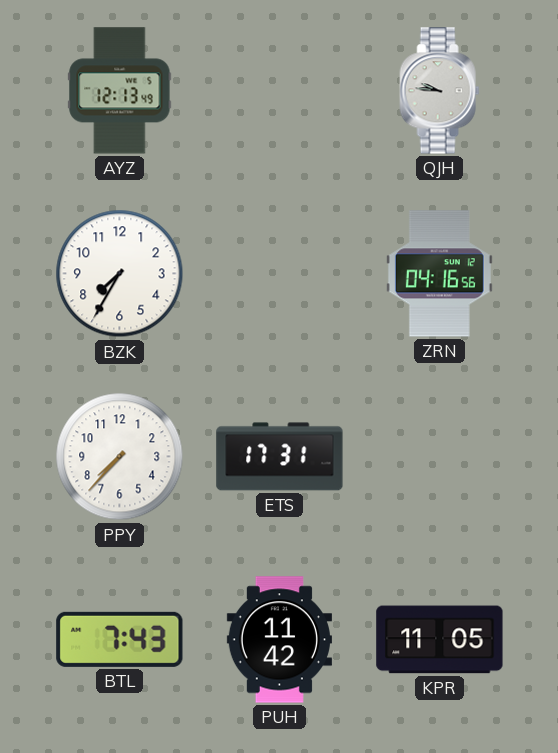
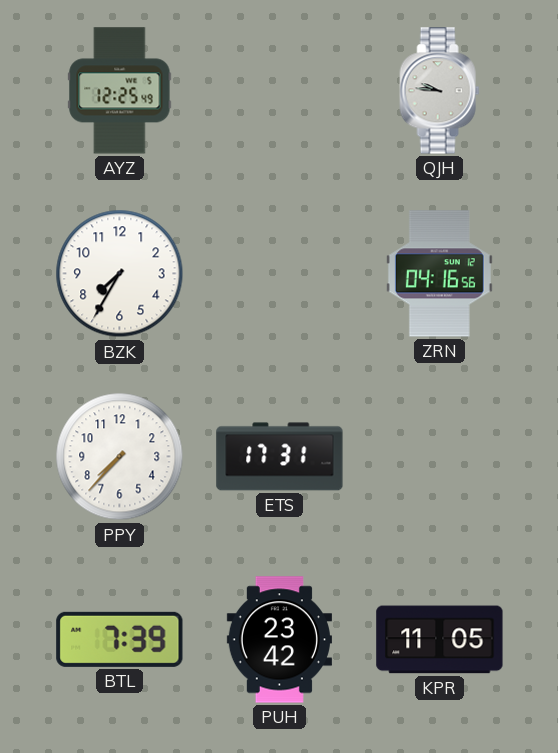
AYZ: 12:13 -> 12:25
BTL: 7:43 -> 7:39
PUH: 11:42 -> 23:42
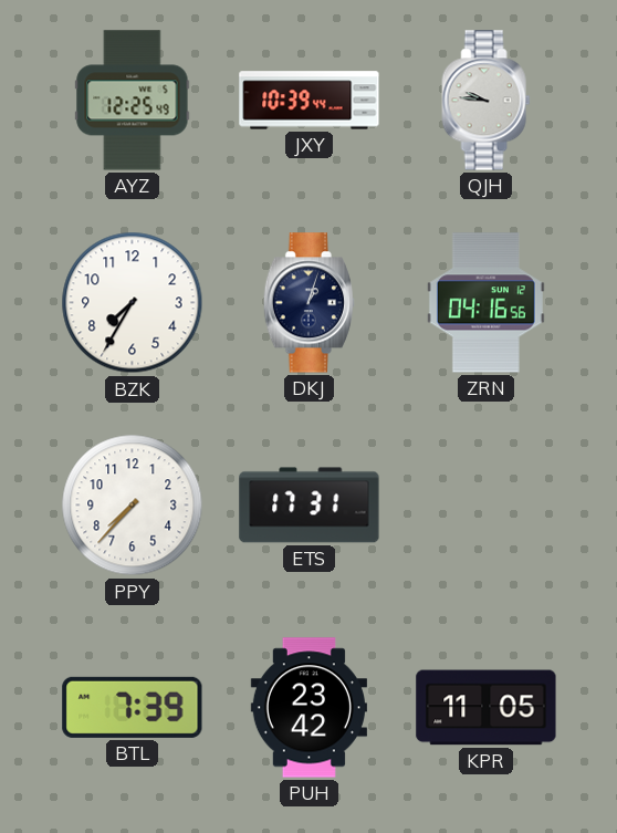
JXY: none -> 10:39
DKJ: none -> 1:03
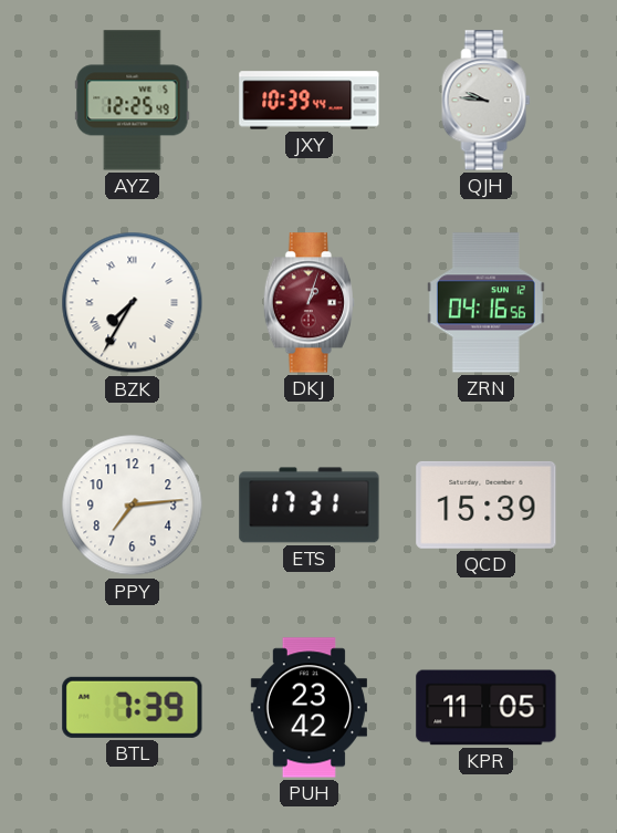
BZK numerals: Arabic -> Roman
DKJ dial: navy -> burgundy
PPY: 7:37 -> 7:14
QCD: none -> 15:39
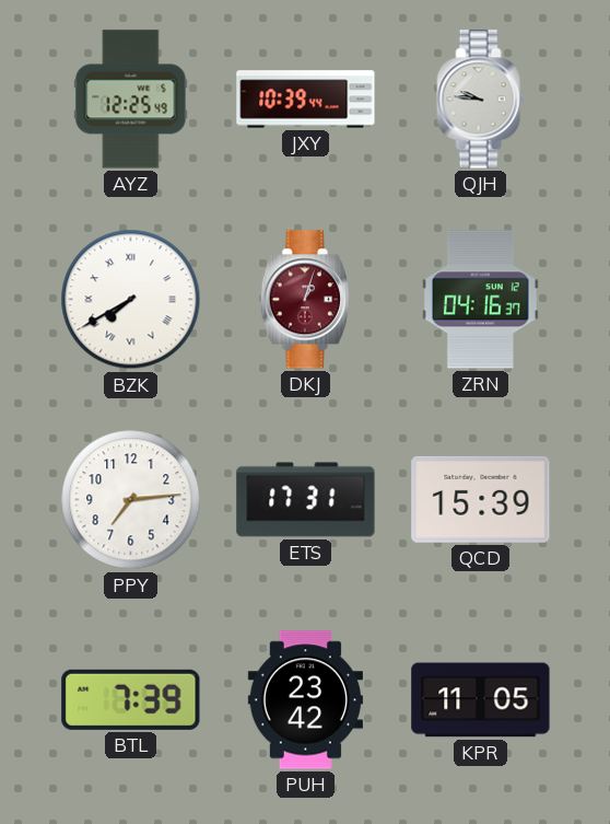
BZK: 7:35 -> 7:40
ZRN: 04:16:56 -> 04:16:37
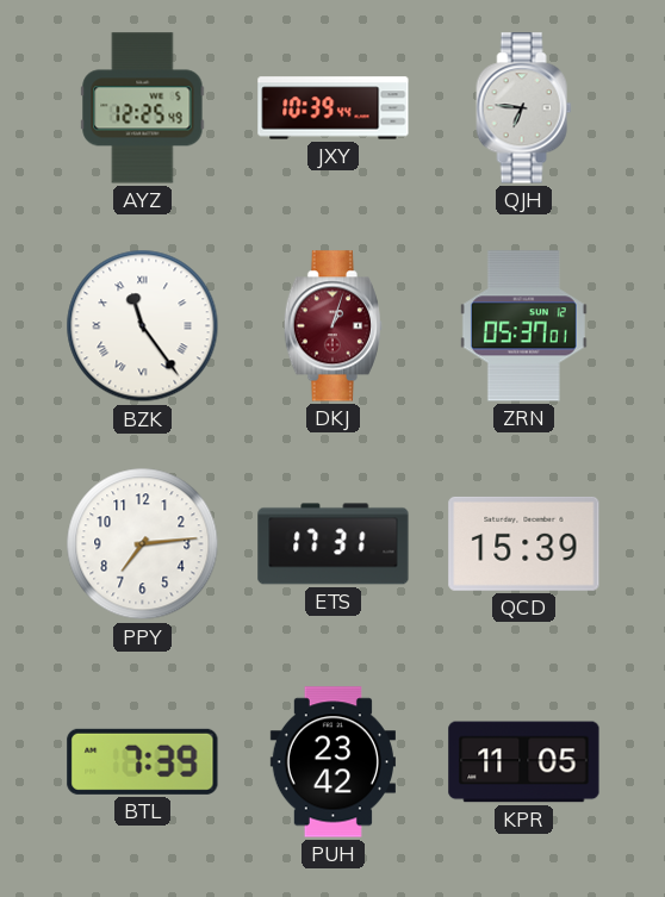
QJH: 9:46 -> 6:46
BZK: 7:40 -> 11:24
ZRN: 04:16 -> 05:37
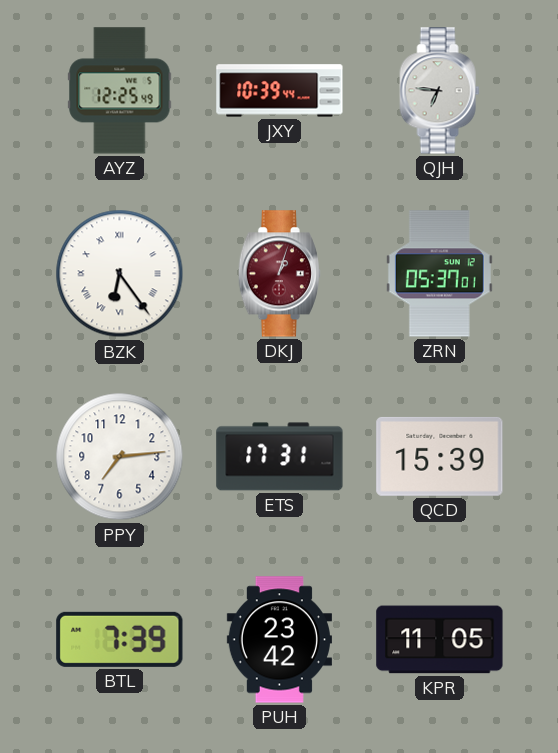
BZK: 11:24 -> 6:24
